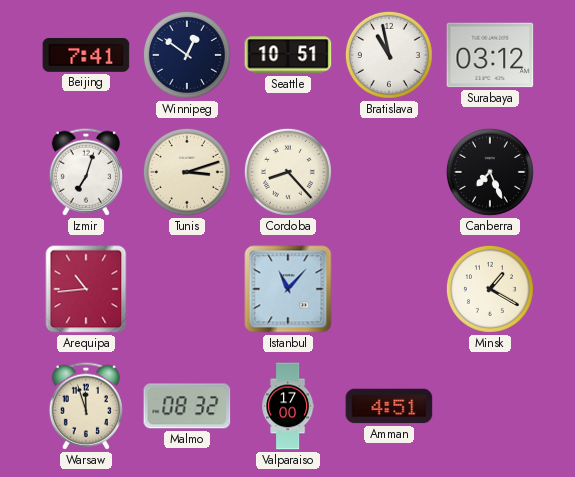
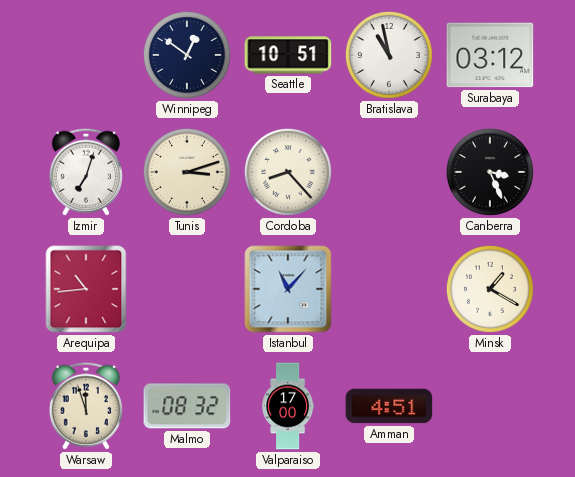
Beijing: 7:41 -> none
Canberra: 7:26 -> 3:26
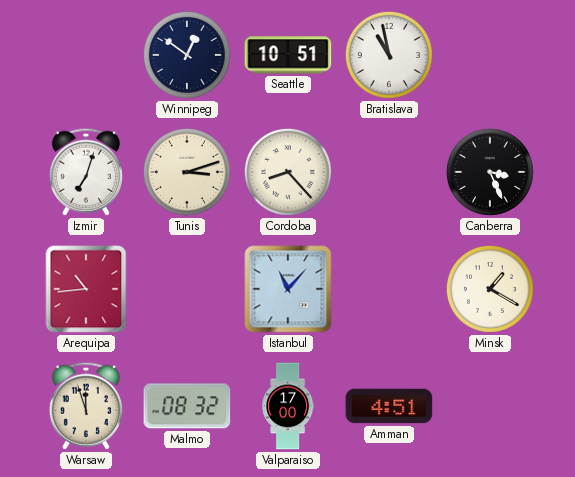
Surabaya: 03:12 -> none
